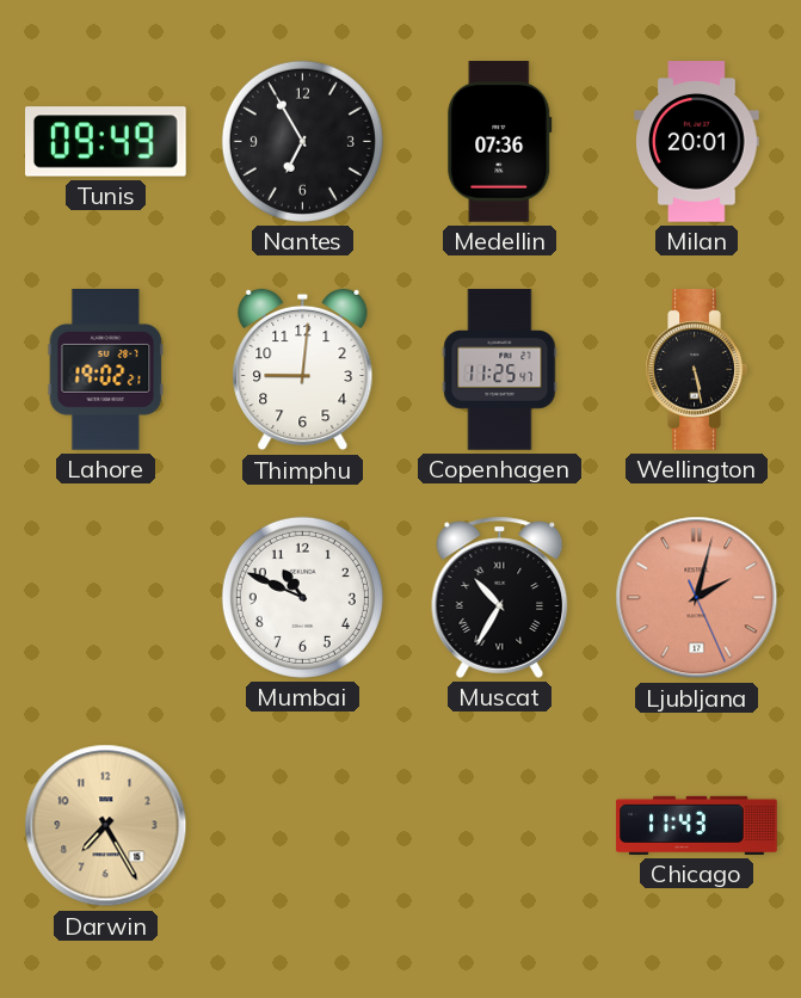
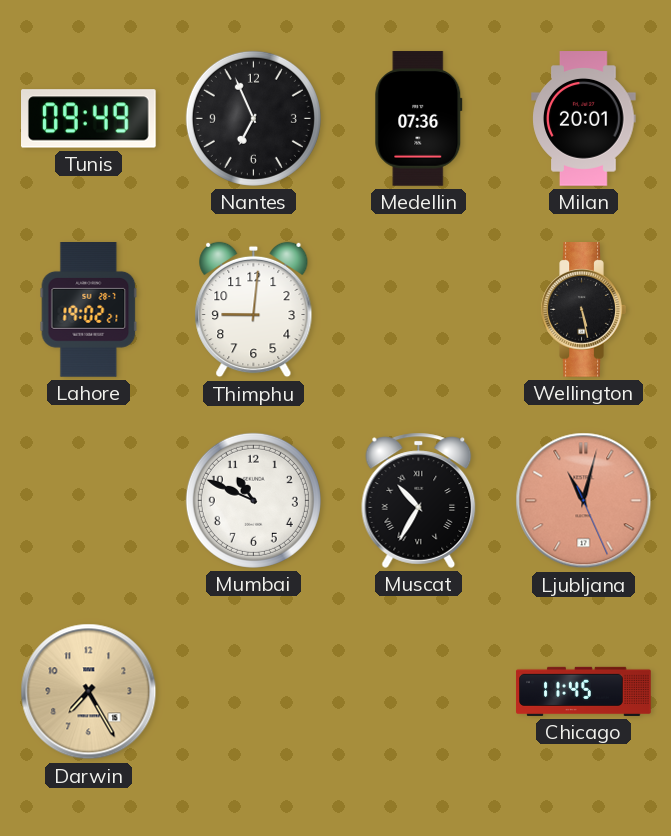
Nantes: 6:55 -> 6:56
Copenhagen: 11:25 -> none
Ljubljana: 2:02 -> 11:02
Chicago: 11:43 -> 11:45
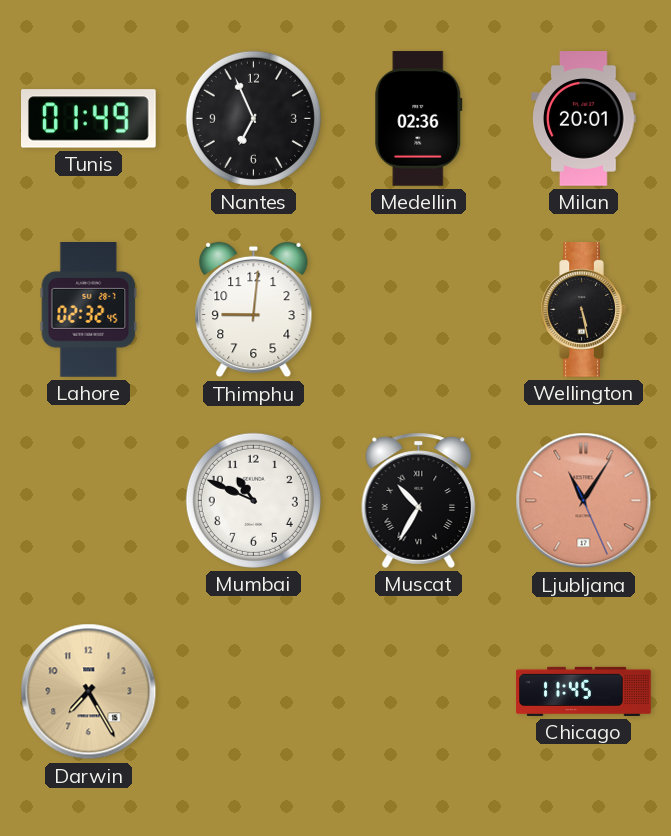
Tunis: 09:49 -> 01:49
Medellin: 07:36 -> 02:36
Lahore: 19:02 -> 02:32
Ljubljana: 11:02 -> 11:05
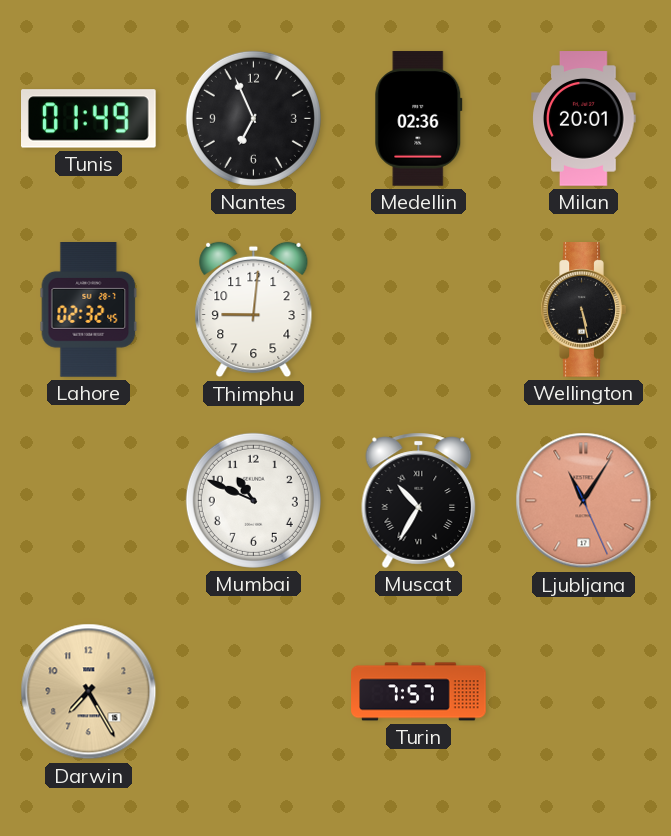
Turin: none -> 7:57
Chicago: 11:45 -> none
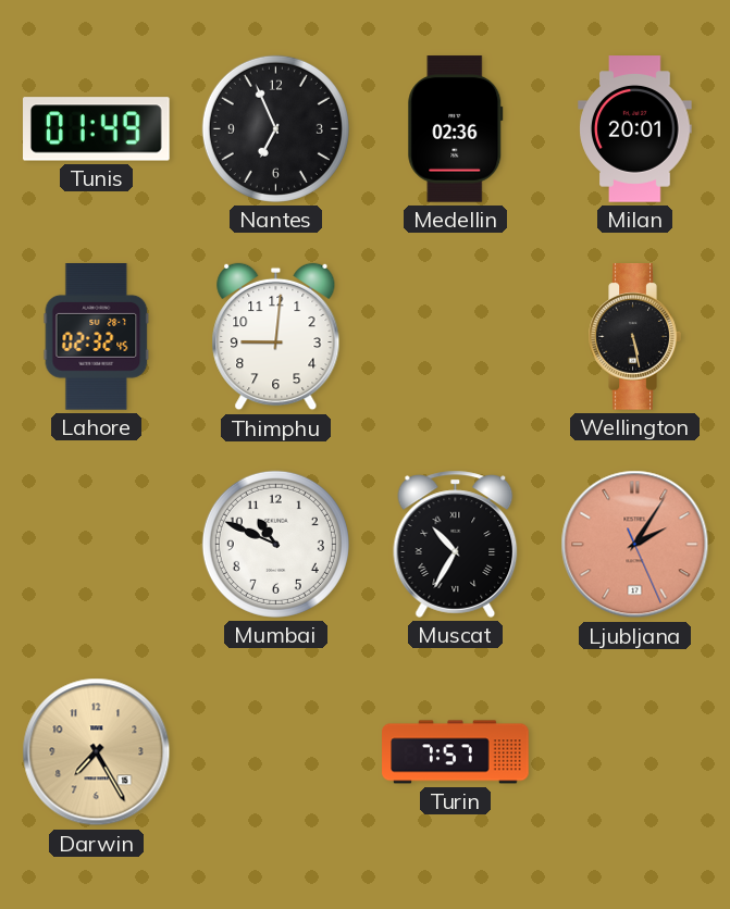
Ljubljana: 11:05 -> 2:05
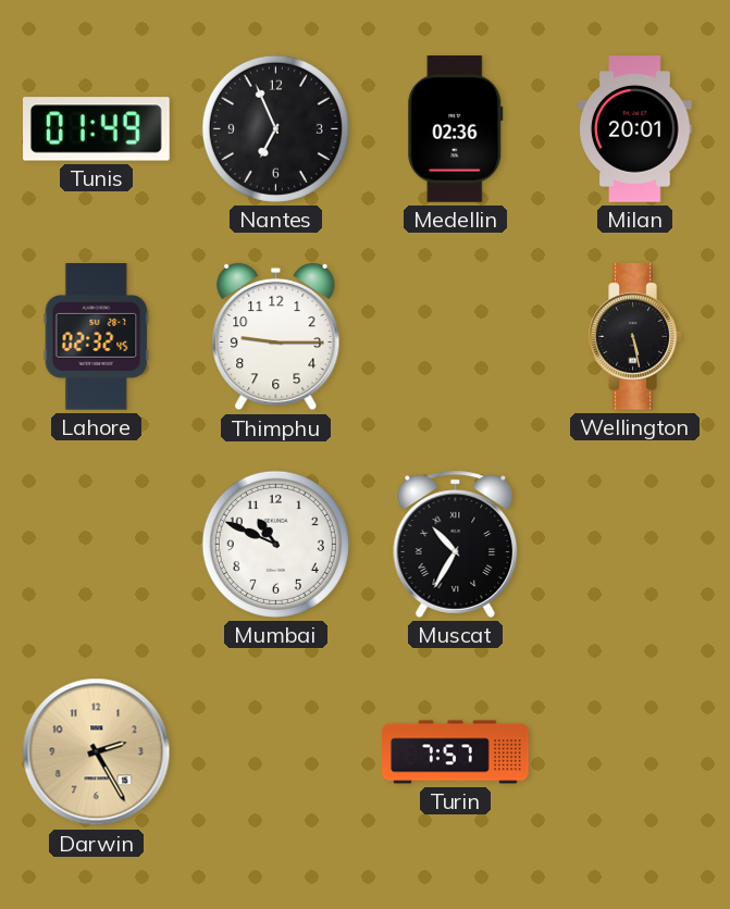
Thimphu: 9:01 -> 9:15
Ljubljana: 2:05 -> none
Darwin: 7:25 -> 2:25
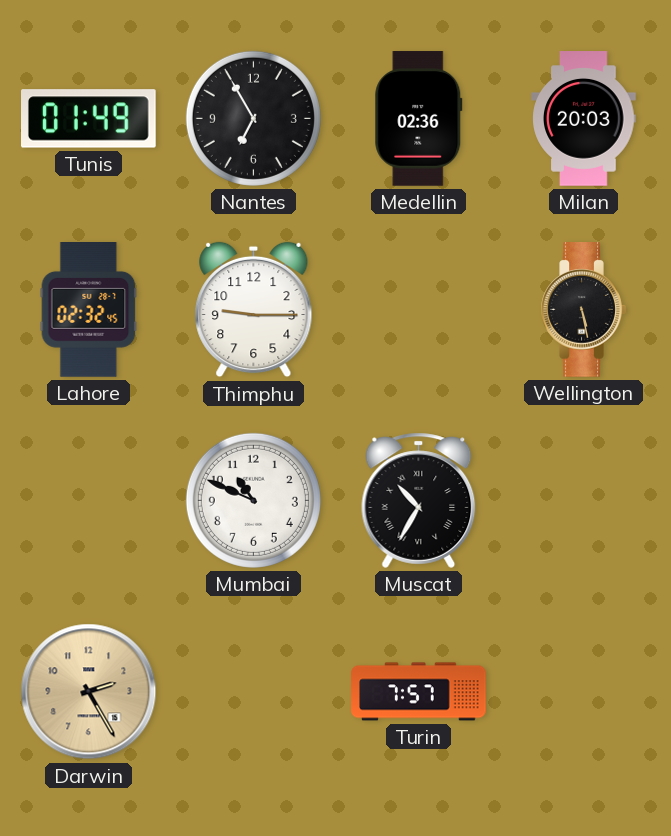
Nantes: 6:56 -> 6:55
Milan: 20:01 -> 20:03
